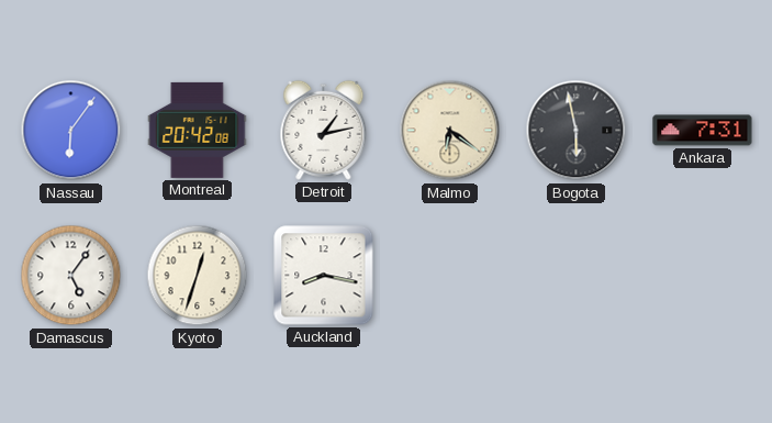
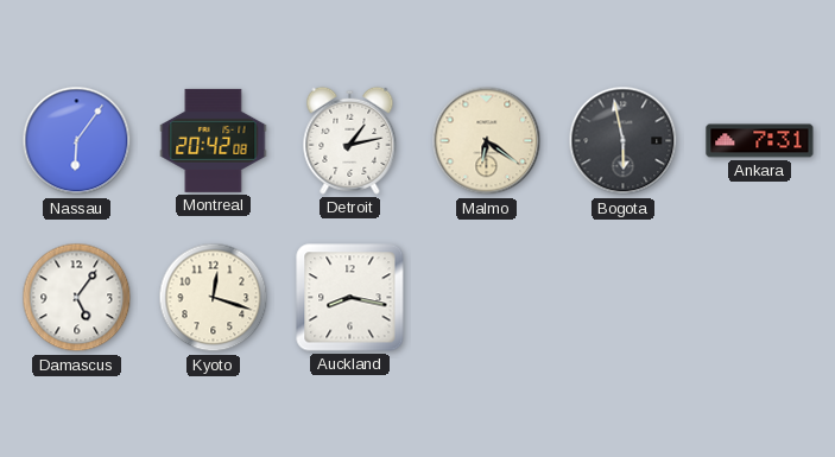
Kyoto: 12:33 -> 12:18
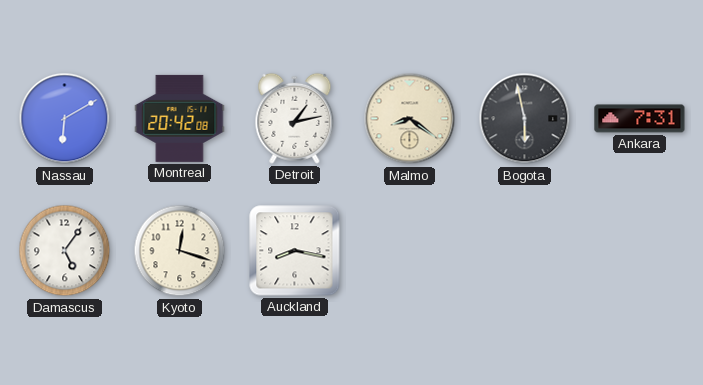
Nassau: 6:06 -> 6:10
Malmo: 6:21 -> 8:21
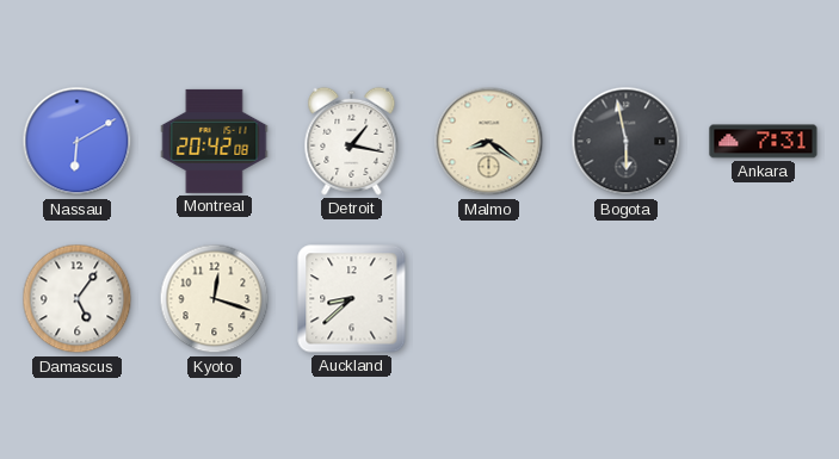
Detroit: 1:13 -> 1:17
Auckland: 8:17 -> 8:38
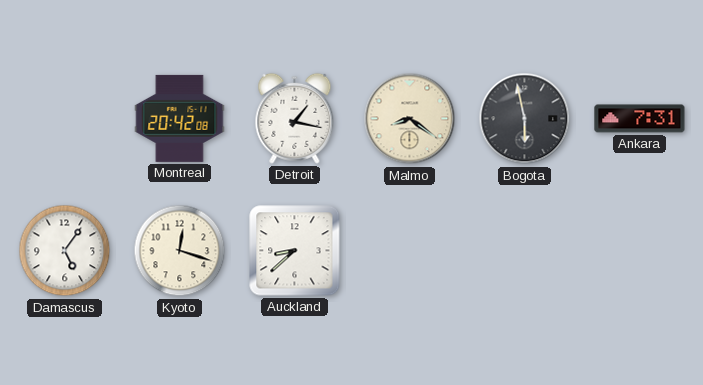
Nassau: 6:10 -> none
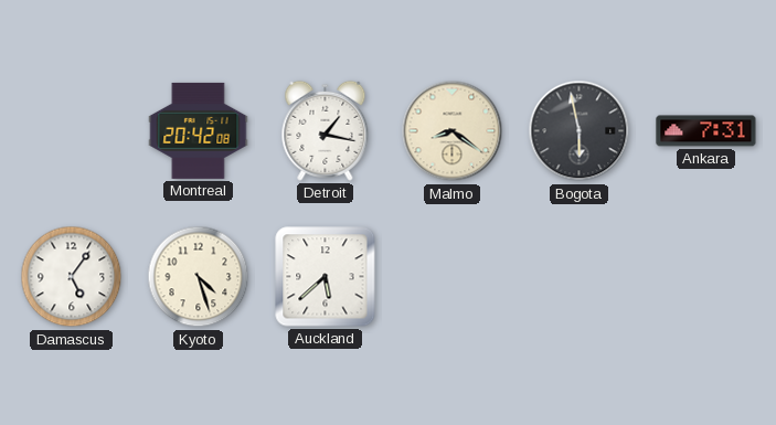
Kyoto: 12:18 -> 4:27
Auckland: 8:38 -> 5:38
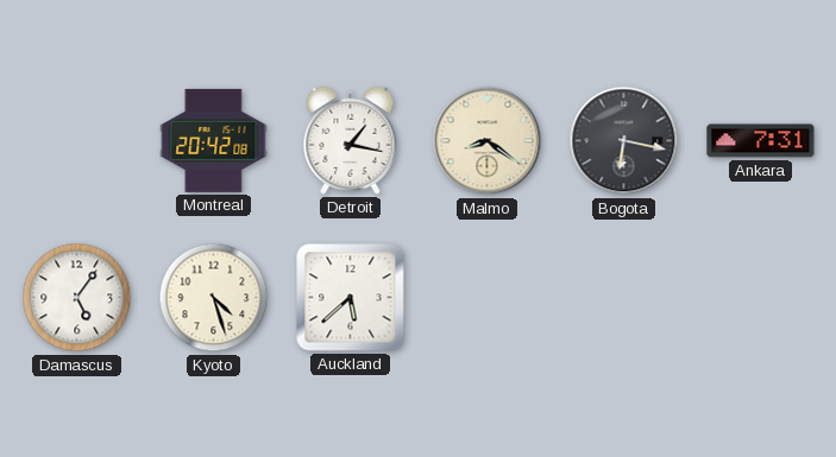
Bogota: 5:58 -> 6:17
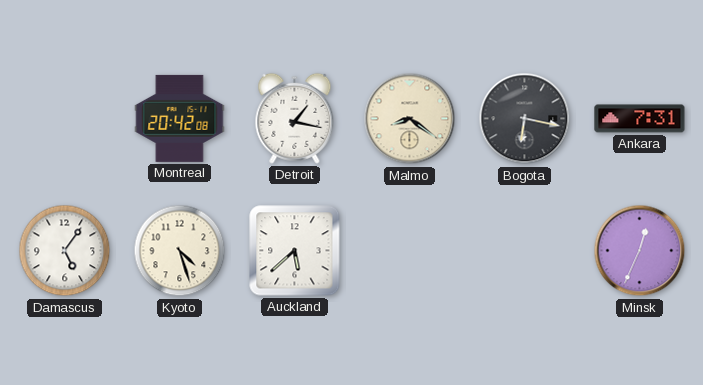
Minsk: none -> 12:34
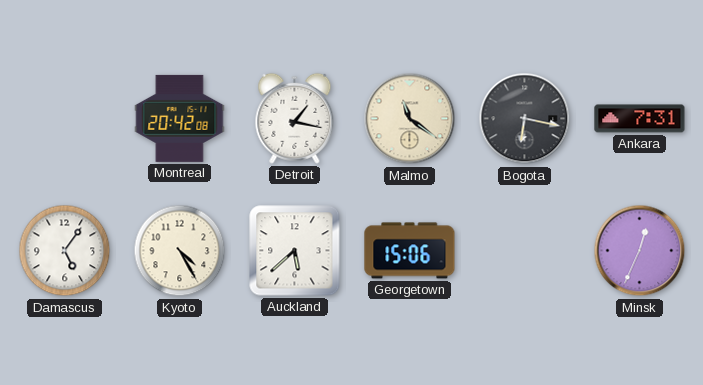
Malmo: 8:21 -> 11:21
Kyoto: 4:27 -> 4:25
Georgetown: none -> 15:06
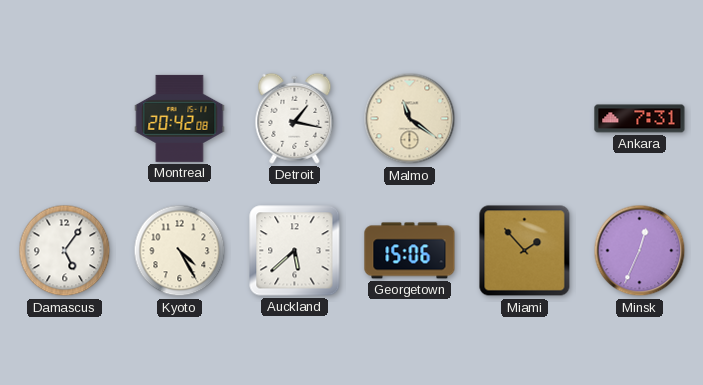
Bogota: 6:17 -> none
Miami: none -> 1:53
